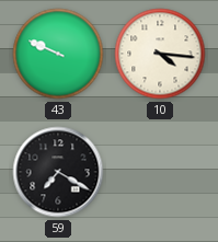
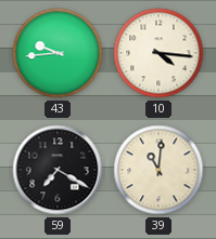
43: 9:49 -> 9:44
39: none -> 11:01
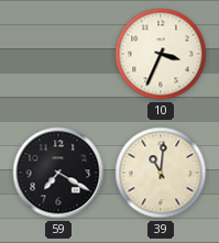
43: 9:44 -> none
10: 4:16 -> 3:34
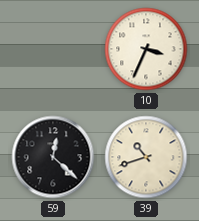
59: 7:20 -> 12:22
39: 11:01 -> 10:42
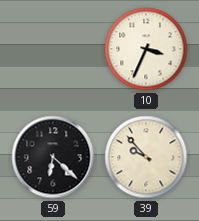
59: 12:22 -> 6:22
39: 10:42 -> 9:53
